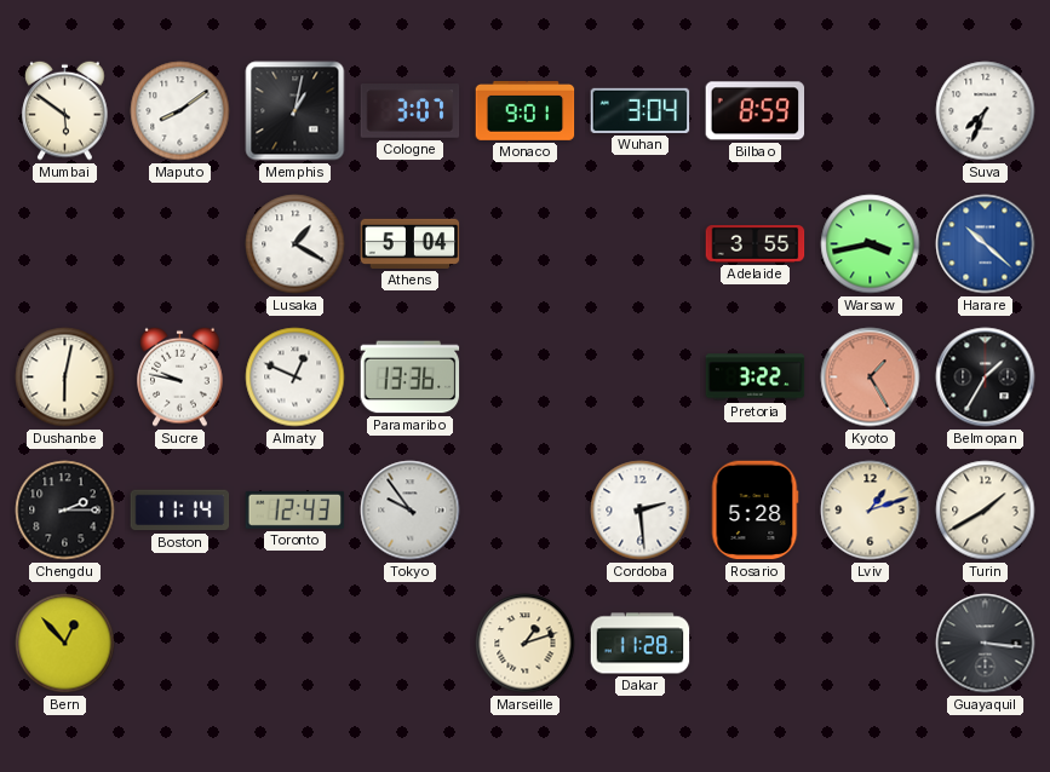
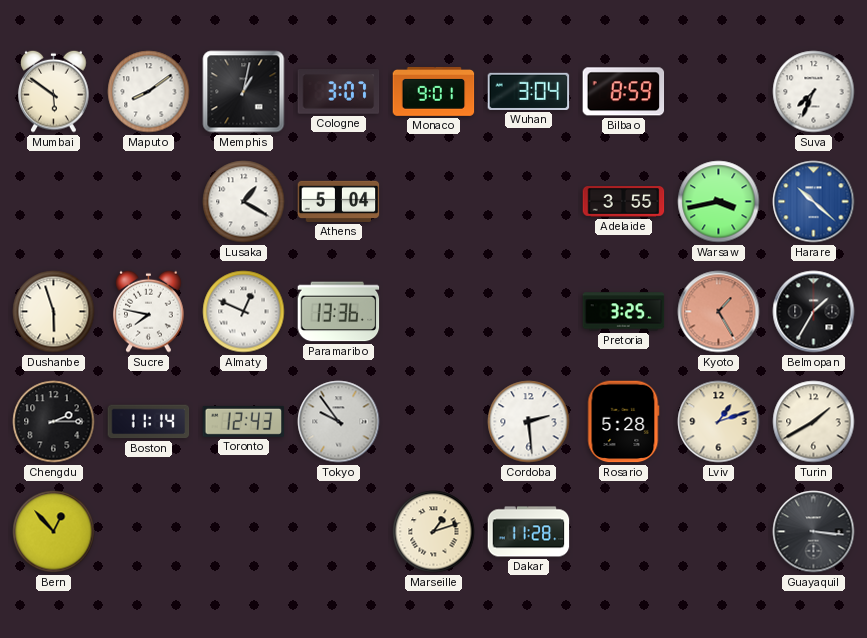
Dushanbe: 6:02 -> 5:57
Sucre: 9:47 -> 7:47
Pretoria: 3:22 -> 3:25
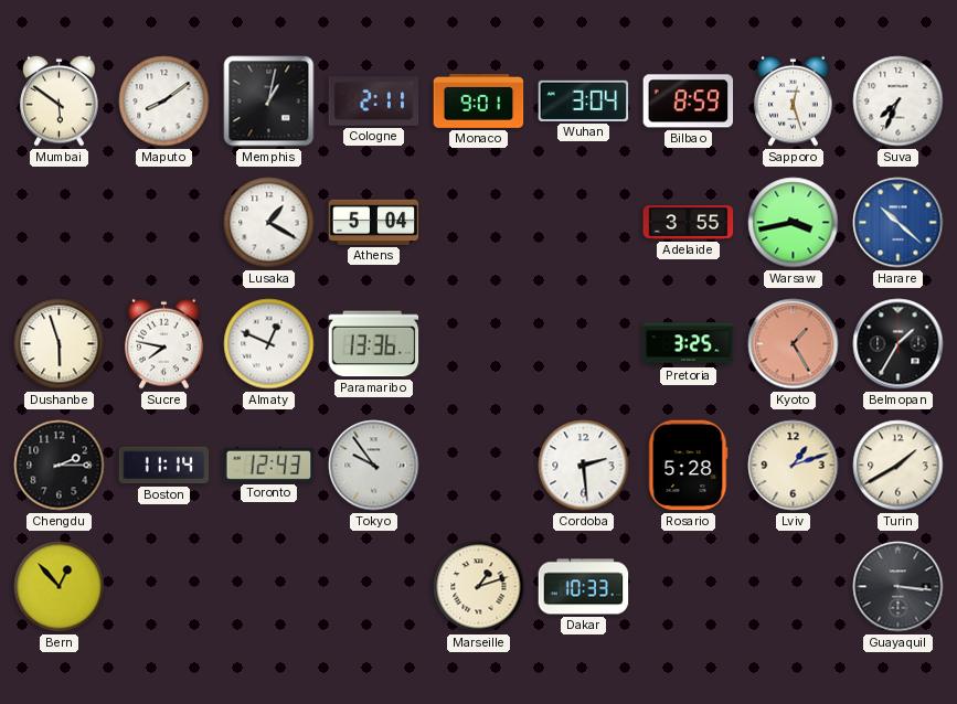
Cologne: 3:07 -> 2:11
Sapporo: none -> 12:27
Dakar: 11:28 -> 10:33
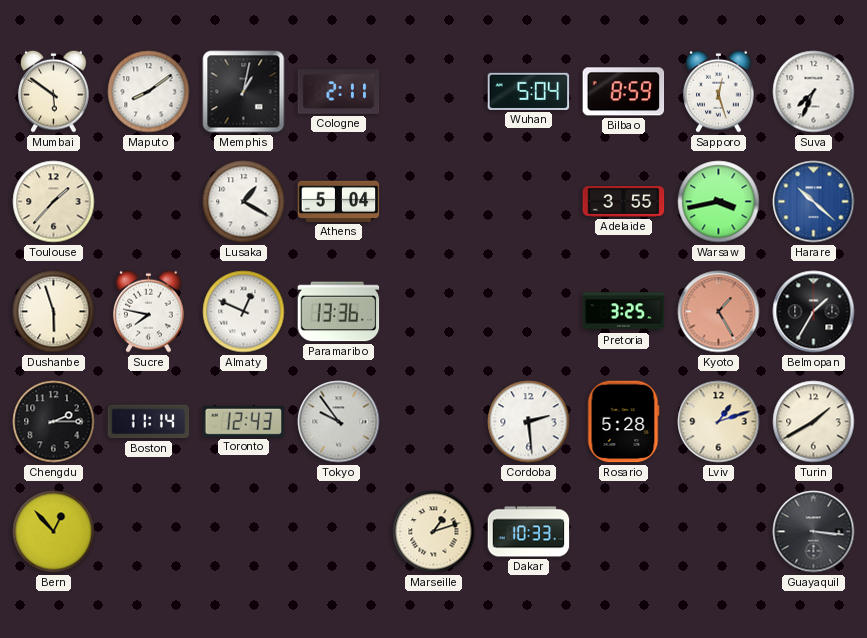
Monaco: 9:01 -> none
Wuhan: 3:04 -> 5:04
Toulouse: none -> 1:37
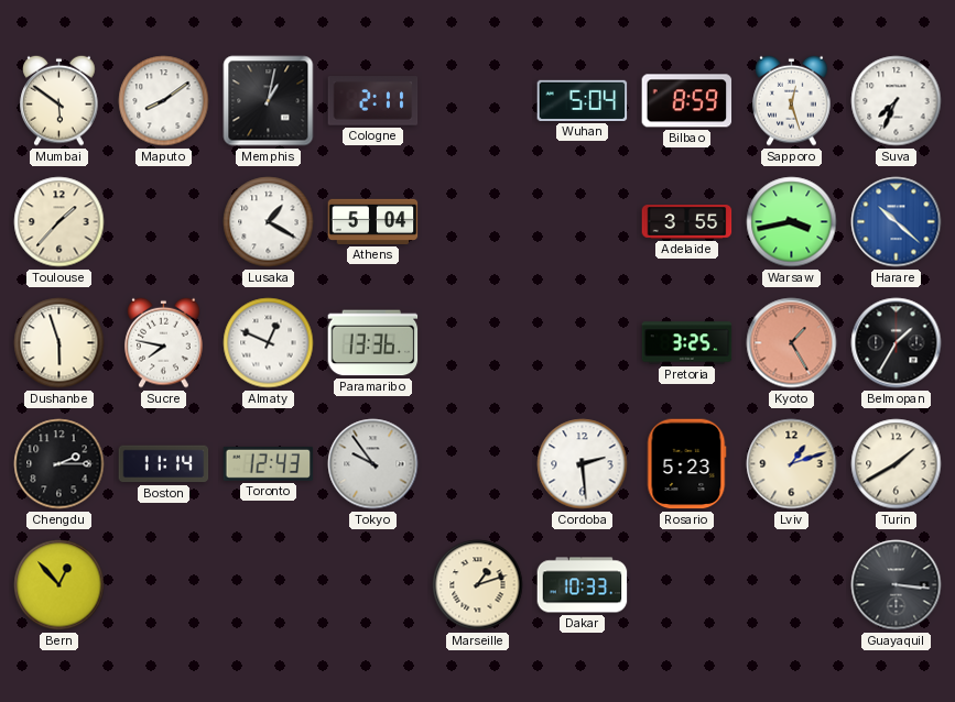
Rosario: 5:28 -> 5:23
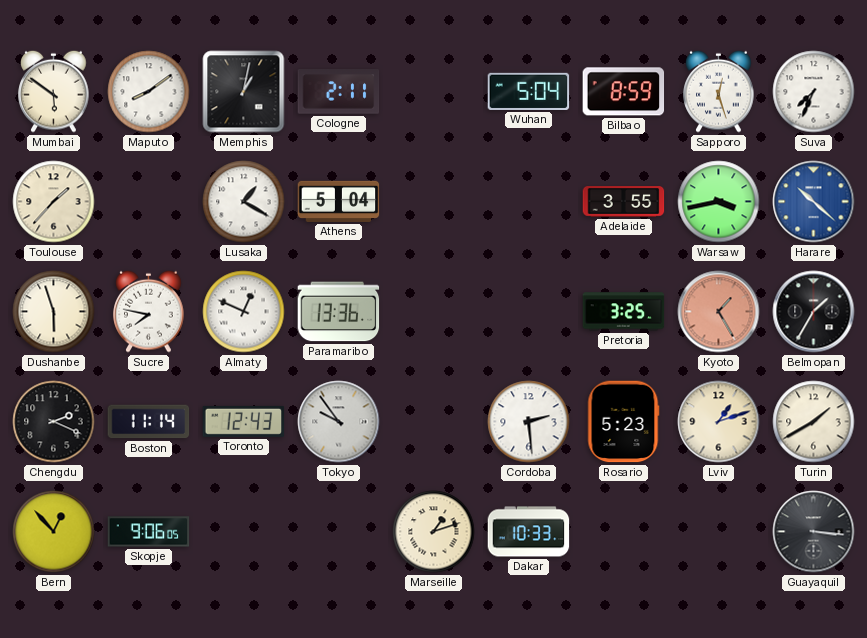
Chengdu: 2:15 -> 2:19
Skopje: none -> 9:06
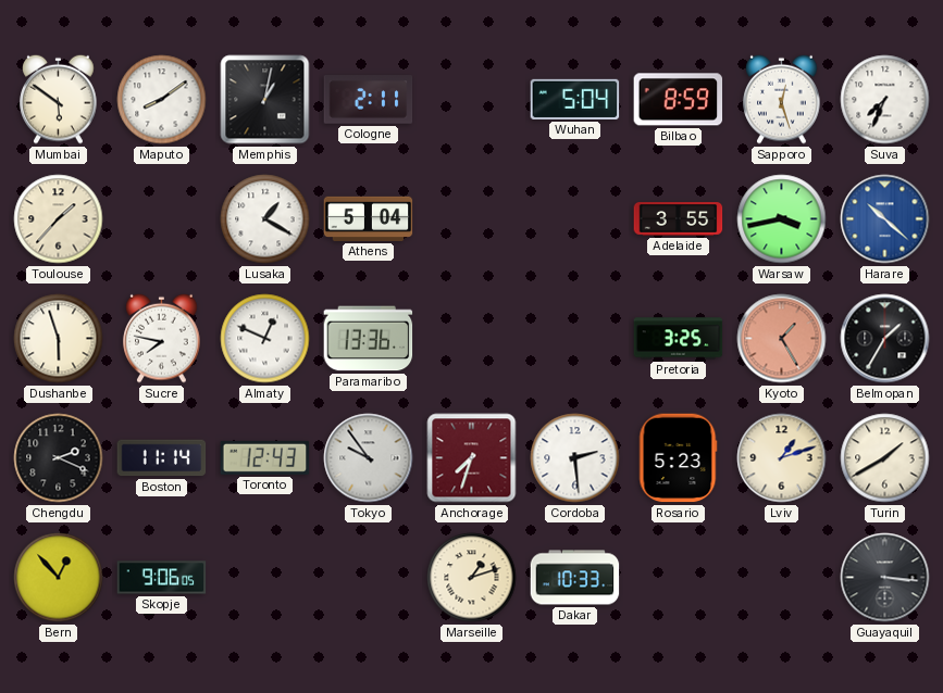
Anchorage: none -> 7:33
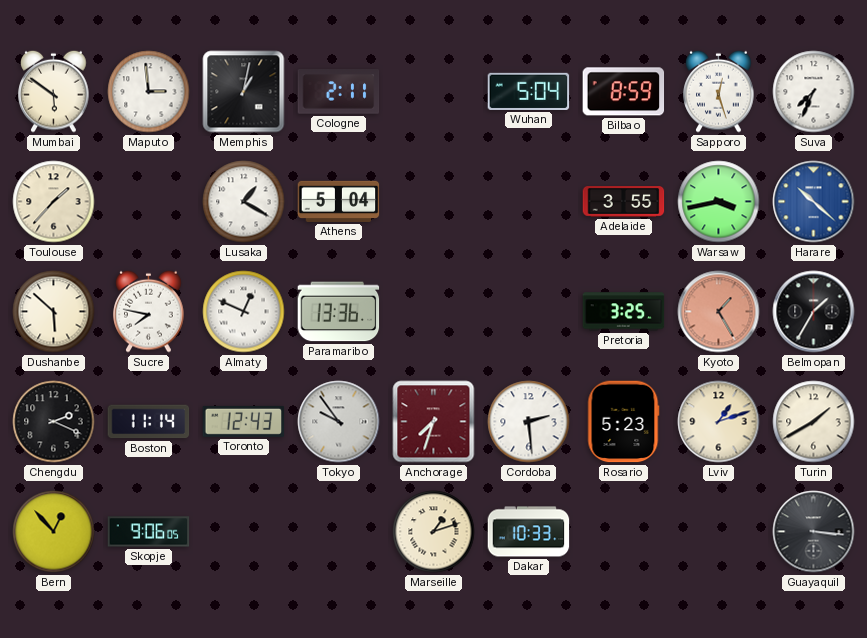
Maputo: 8:09 -> 2:59
Dushanbe: 5:57 -> 5:52
